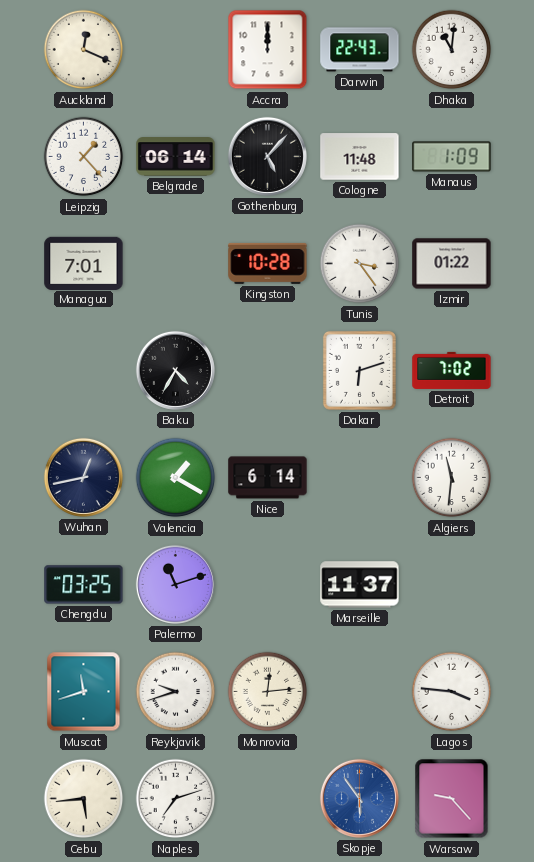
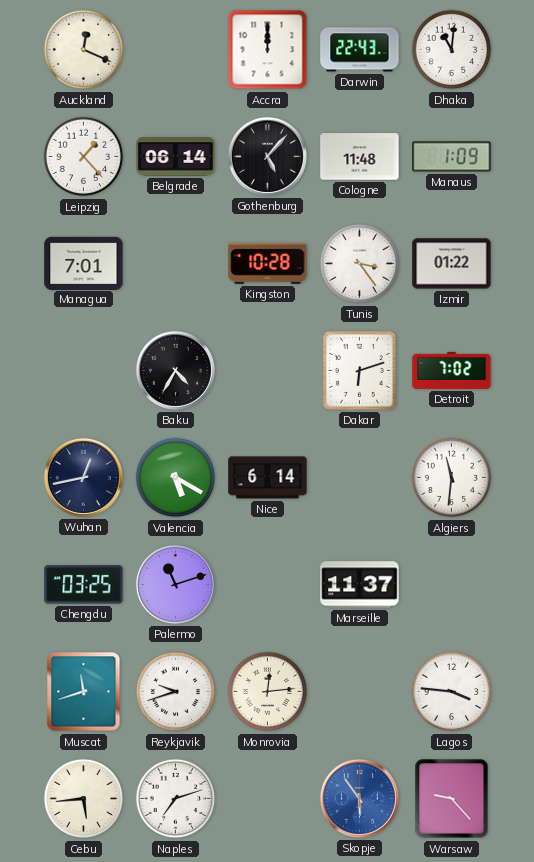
Valencia: 1:20 -> 5:20
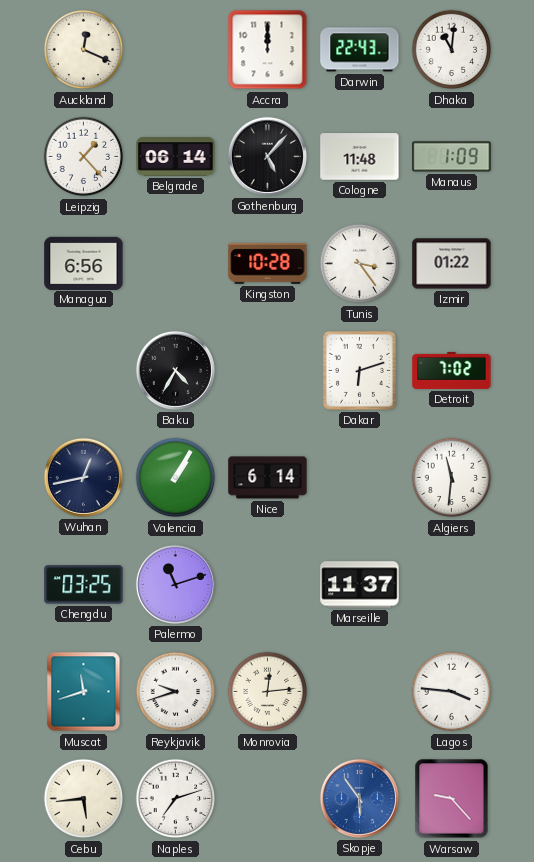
Managua: 7:01 -> 6:56
Valencia: 5:20 -> 1:05
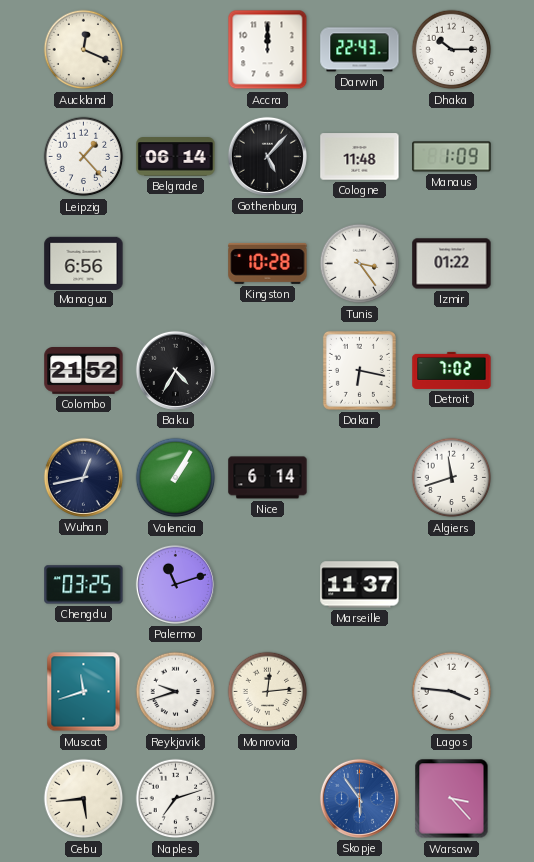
Dhaka: 11:01 -> 10:15
Colombo: none -> 21:52
Dakar: 6:12 -> 6:17
Algiers: 11:31 -> 11:42
Warsaw: 9:23 -> 3:23
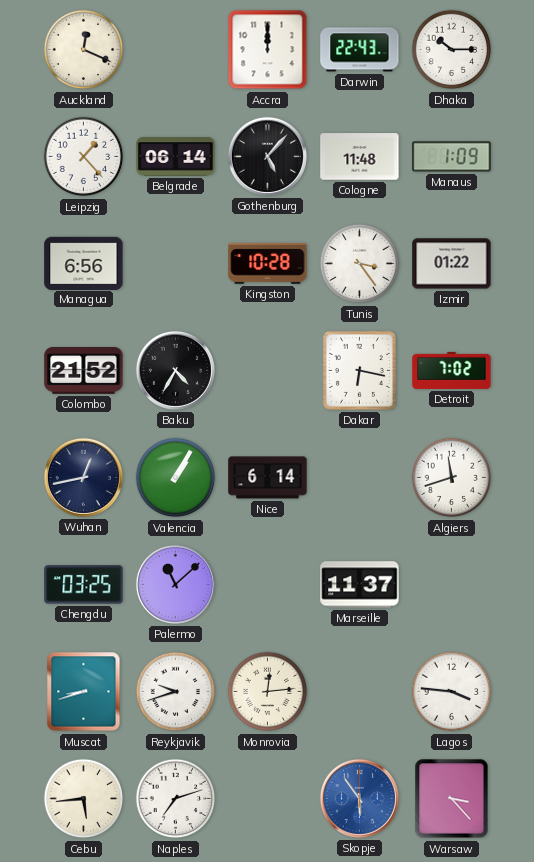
Palermo: 11:12 -> 11:08
Muscat: 11:42 -> 8:42
